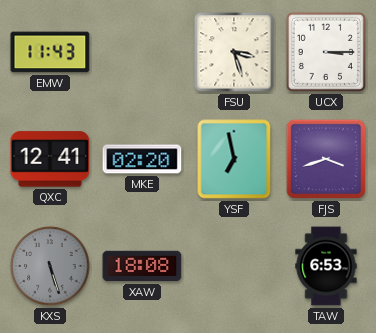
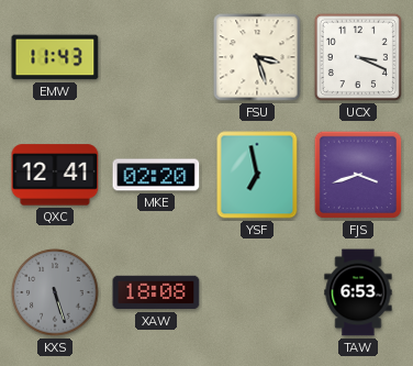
UCX: 3:15 -> 3:19
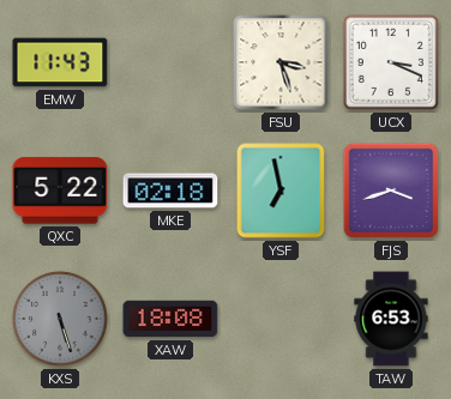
QXC: 12:41 -> 5:22
MKE: 02:20 -> 02:18
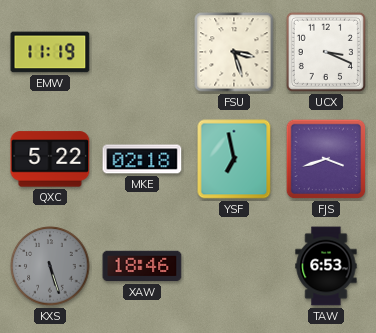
EMW: 11:43 -> 11:19
XAW: 18:08 -> 18:46
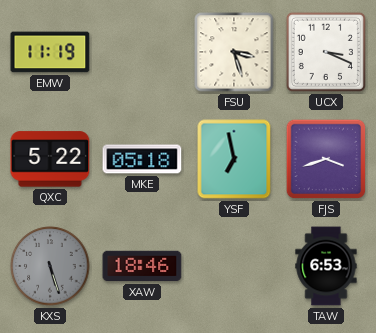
MKE: 02:18 -> 05:18
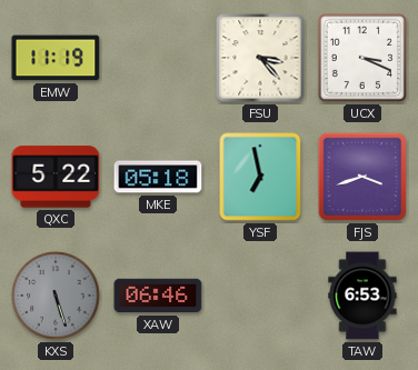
FSU: 3:27 -> 3:23
XAW: 18:46 -> 06:46
